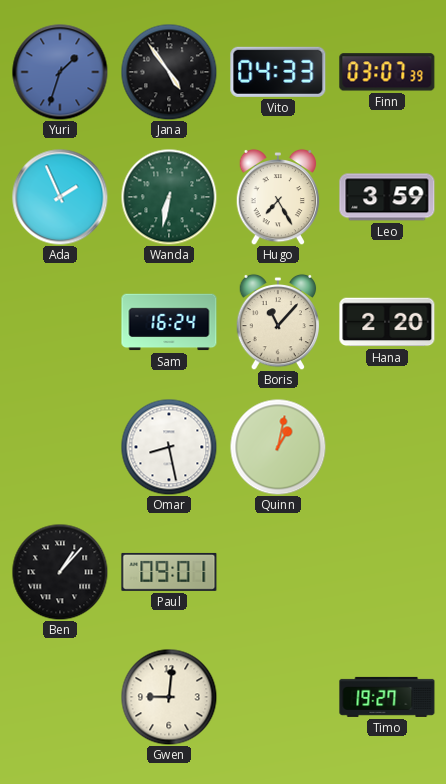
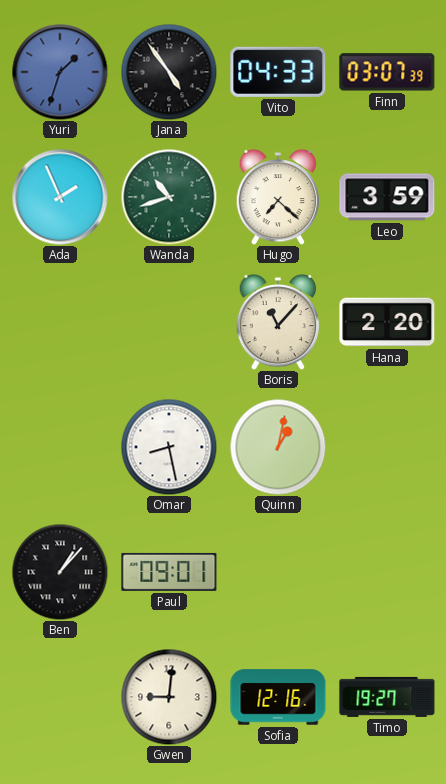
Wanda: 6:32 -> 10:42
Hugo: 7:25 -> 7:22
Sam: 16:24 -> none
Sofia: none -> 12:16
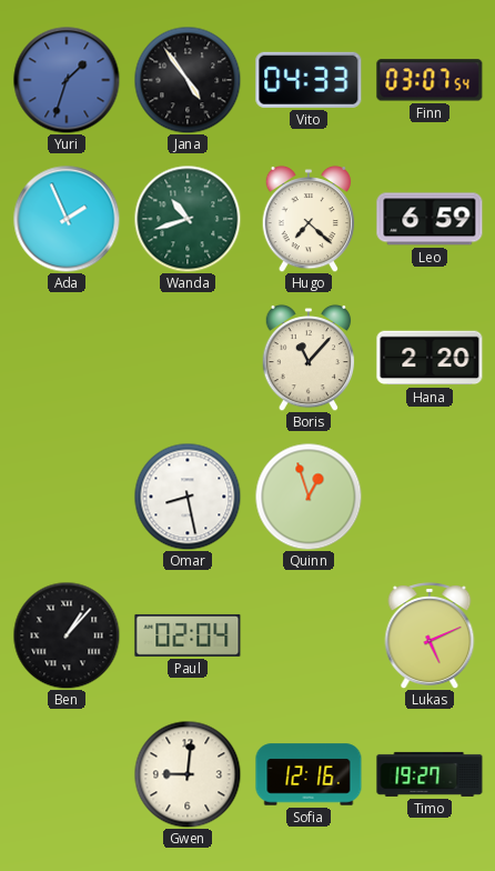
Finn: 03:07:39 -> 03:07:54
Leo: 3:59 -> 6:59
Quinn: 1:02 -> 12:57
Paul: 09:01 -> 02:04
Lukas: none -> 5:11
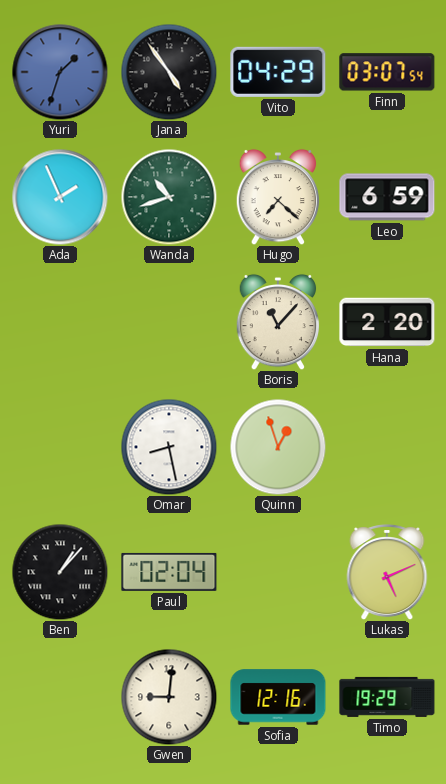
Vito: 04:33 -> 04:29
Timo: 19:27 -> 19:29
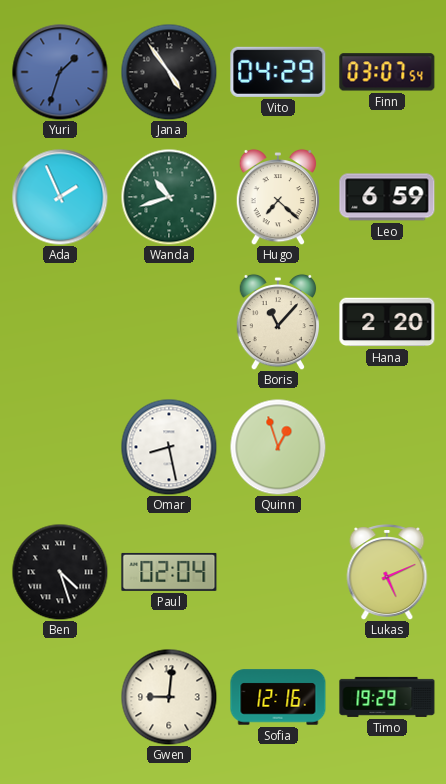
Ben: 1:07 -> 4:27
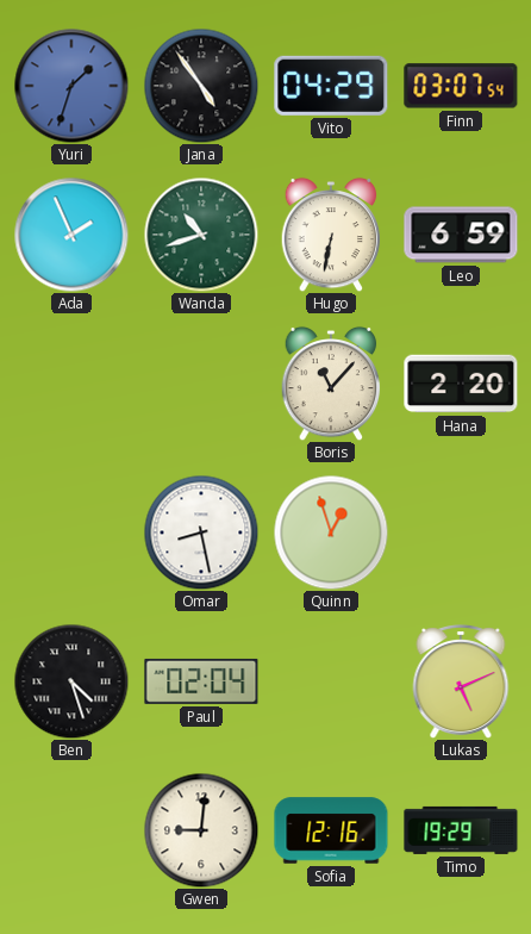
Hugo: 7:22 -> 6:32
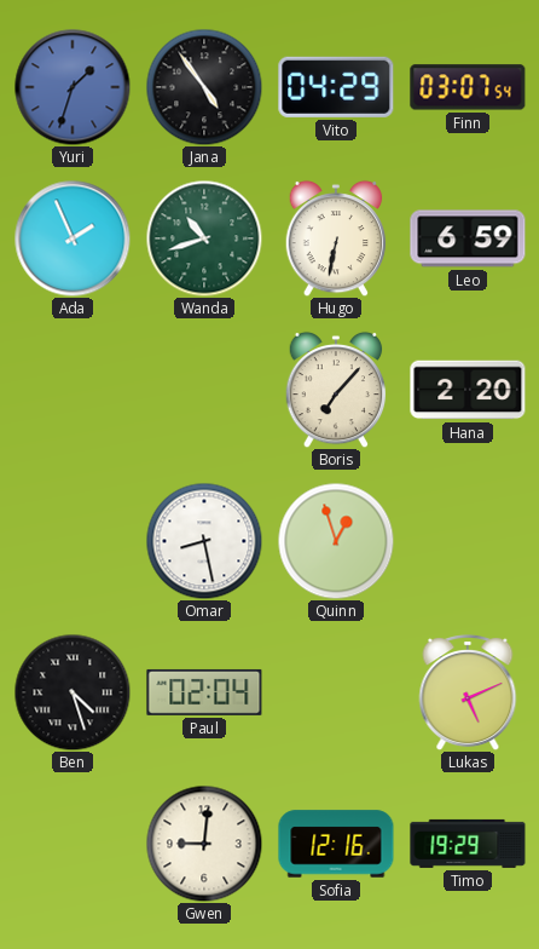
Boris: 11:07 -> 7:07
